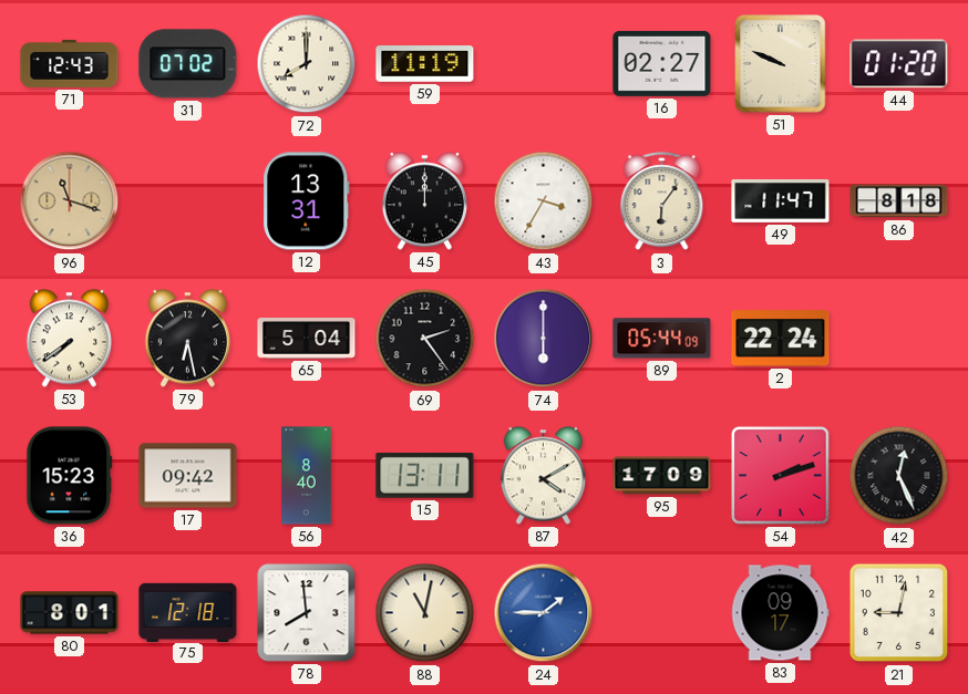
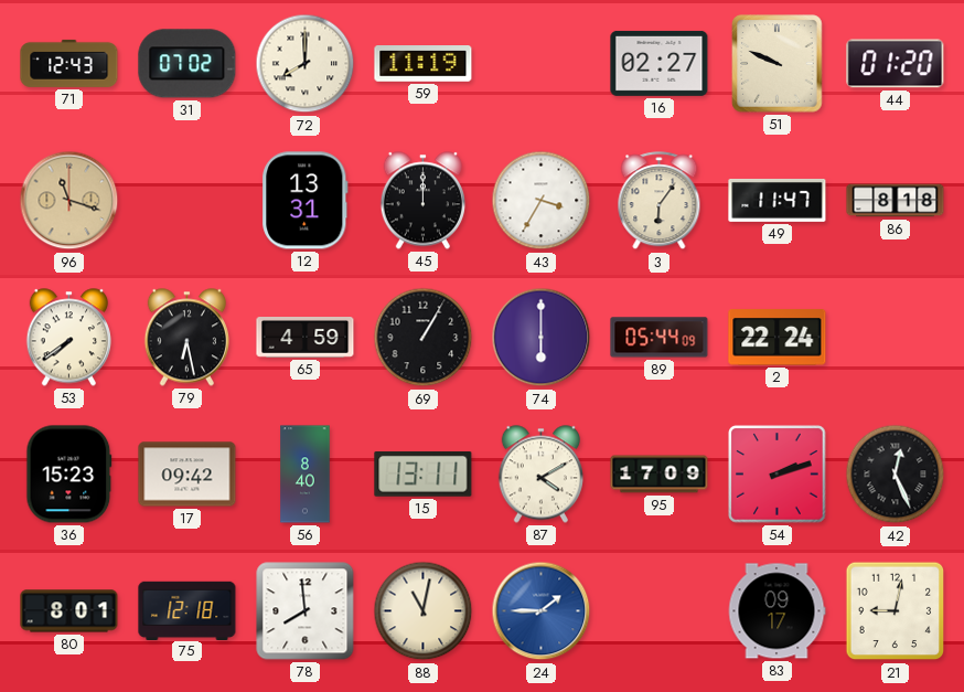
65: 5:04 -> 4:59
69: 2:24 -> 1:05
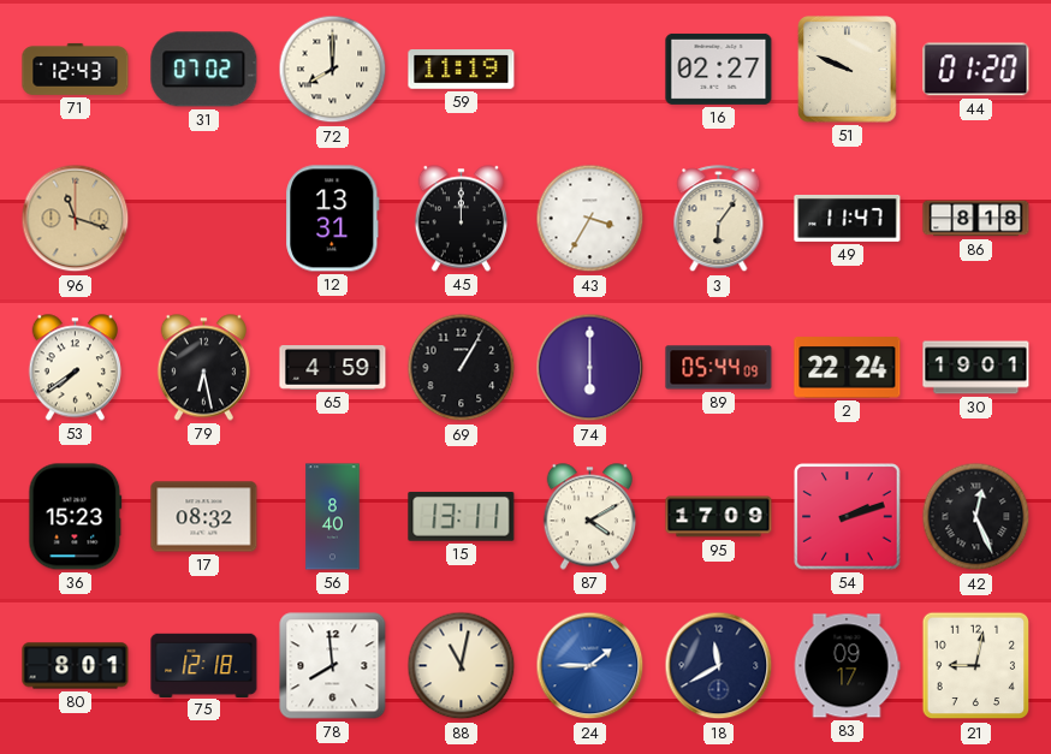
30: none -> 19:01
17: 09:42 -> 08:32
18: none -> 11:40
